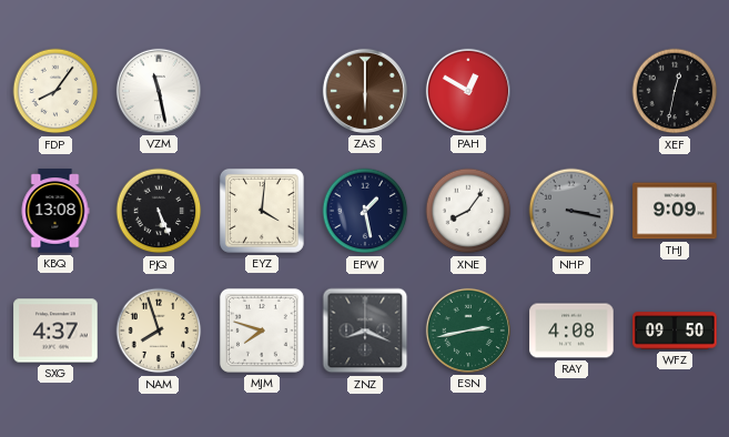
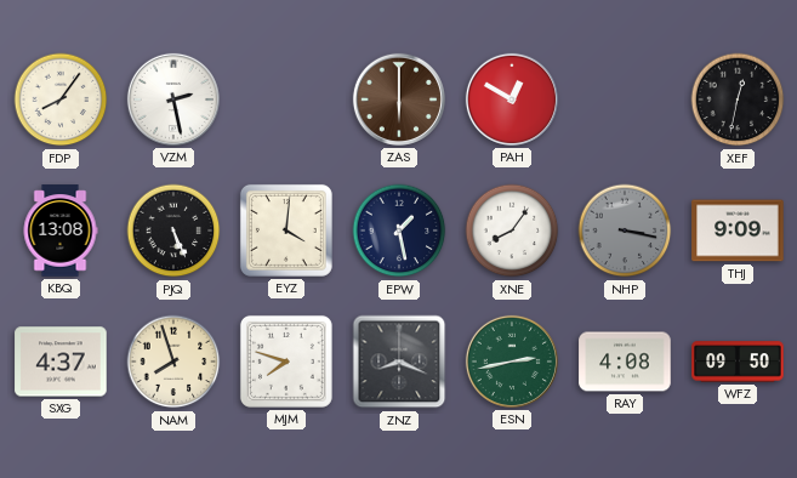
VZM: 11:28 -> 2:28
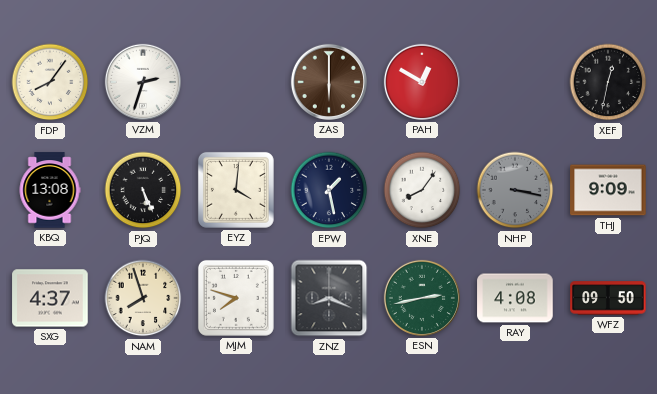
VZM: 2:28 -> 2:33
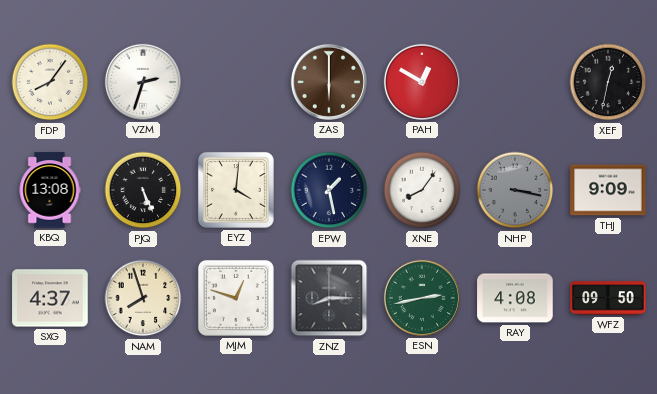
MJM: 7:48 -> 12:48
ZNZ: 8:19 -> 8:15
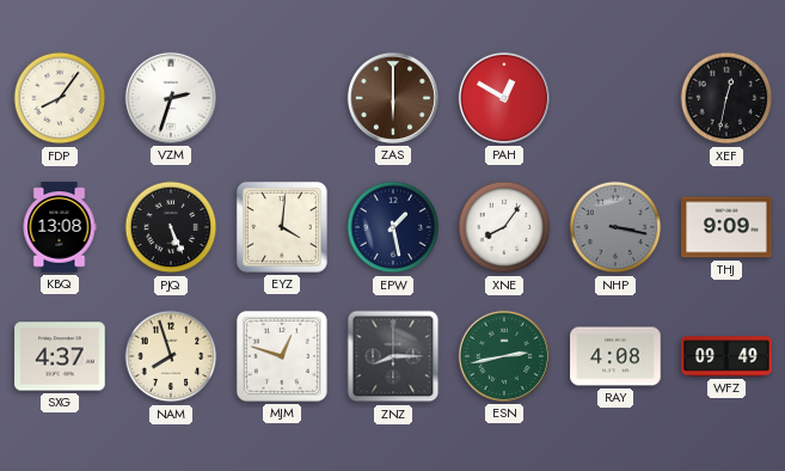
WFZ: 09:50 -> 09:49
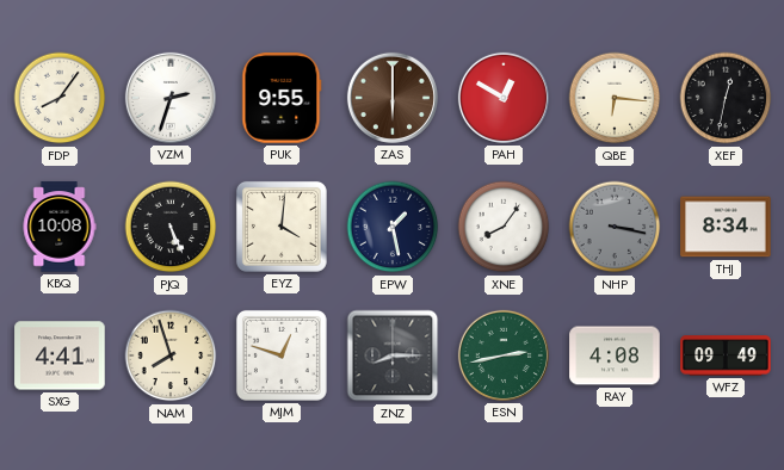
PUK: none -> 9:55
QBE: none -> 6:16
KBQ: 13:08 -> 10:08
THJ: 9:09 -> 8:34
SXG: 4:37 -> 4:41
